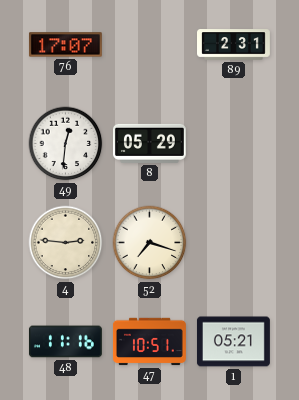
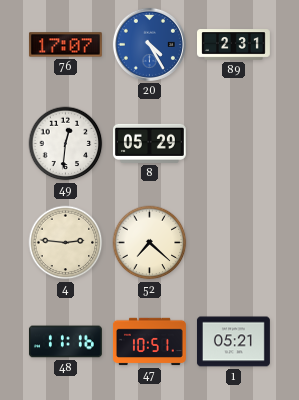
20: none -> 4:25
52: 7:18 -> 7:22
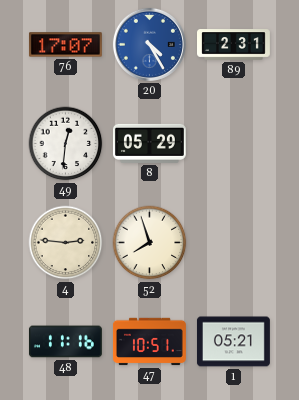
52: 7:22 -> 7:57
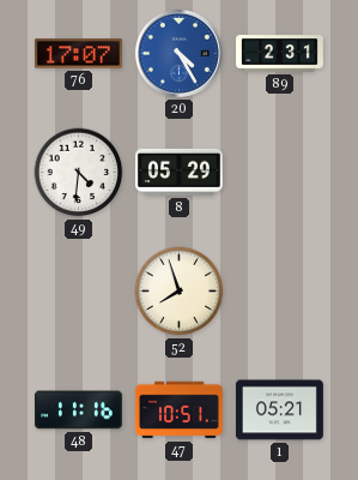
49: 12:31 -> 4:31
4: 2:46 -> none
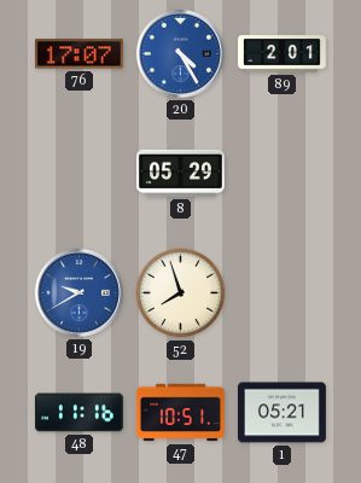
89: 2:31 -> 2:01
49: 4:31 -> none
19: none -> 9:40
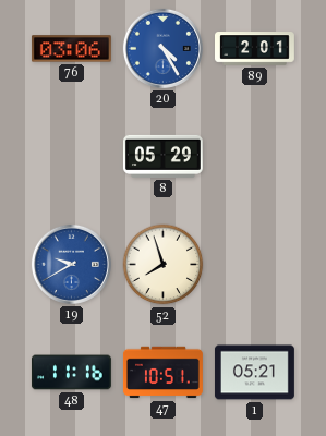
76: 17:07 -> 03:06
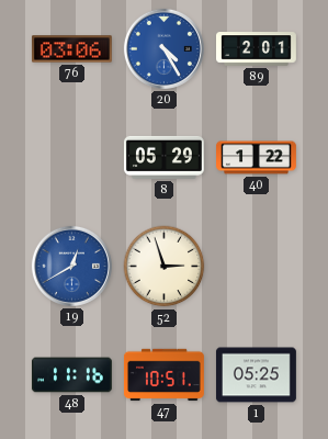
40: none -> 1:22
19: 9:40 -> 12:40
52: 7:57 -> 2:57
1: 05:21 -> 05:25
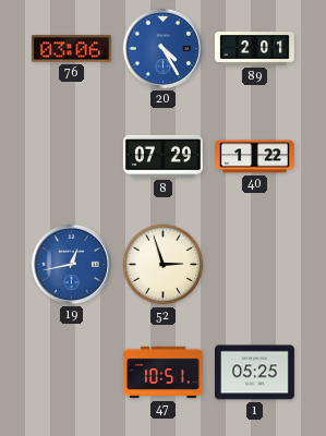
8: 05:29 -> 07:29
19: 12:40 -> 12:43
48: 11:16 -> none
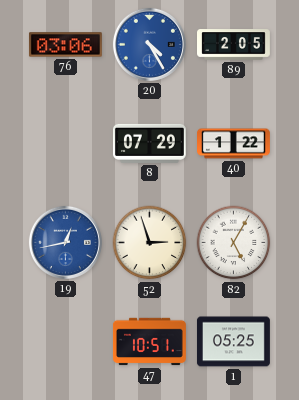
89: 2:01 -> 2:05
82: none -> 5:05
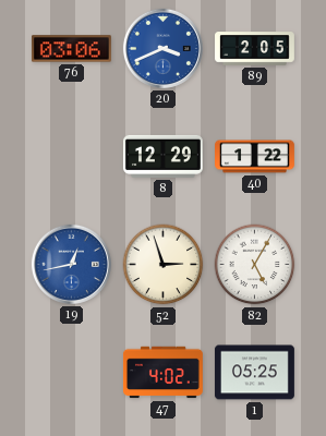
20: 4:25 -> 3:41
8: 07:29 -> 12:29
47: 10:51 -> 4:02
